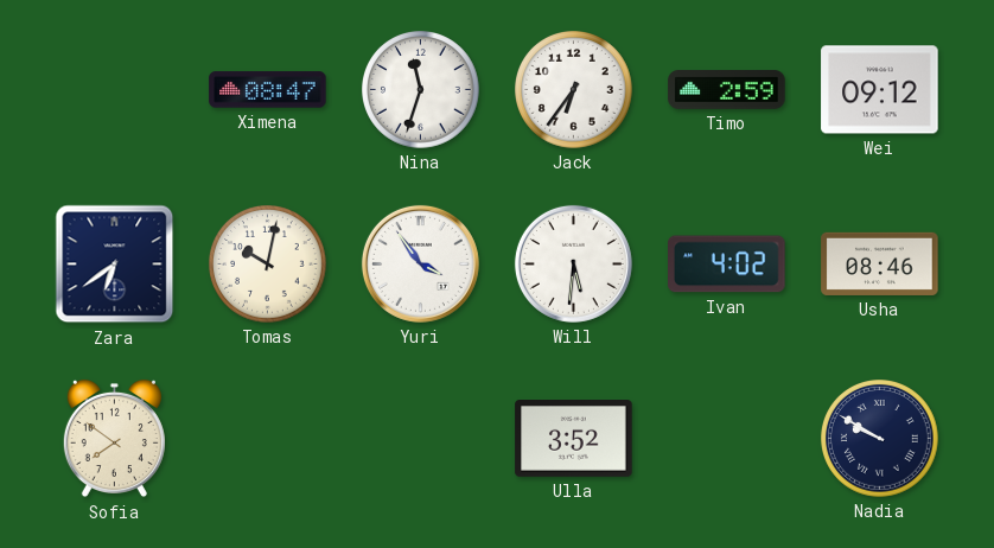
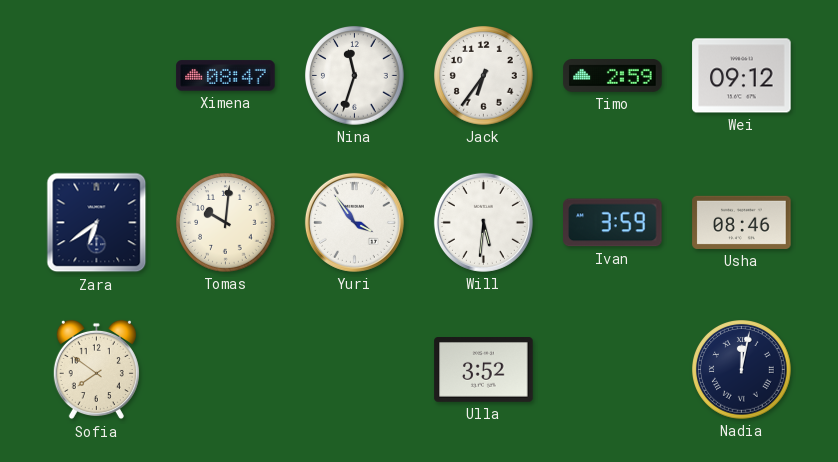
Tomas: 10:02 -> 10:01
Ivan: 4:02 -> 3:59
Nadia: 9:50 -> 12:02
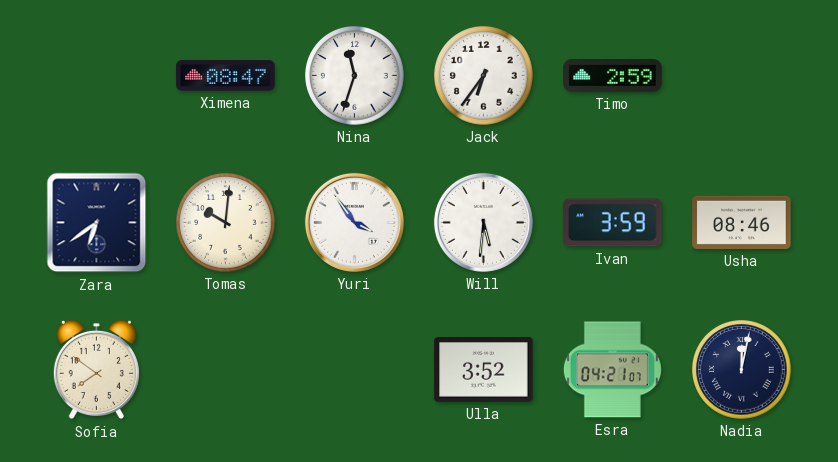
Wei: 09:12 -> none
Esra: none -> 04:21
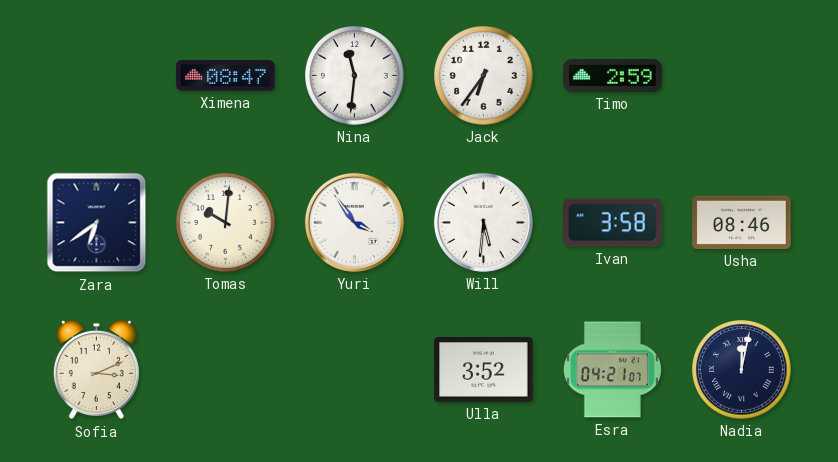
Nina: 11:33 -> 11:31
Ivan: 3:59 -> 3:58
Sofia: 7:51 -> 3:11
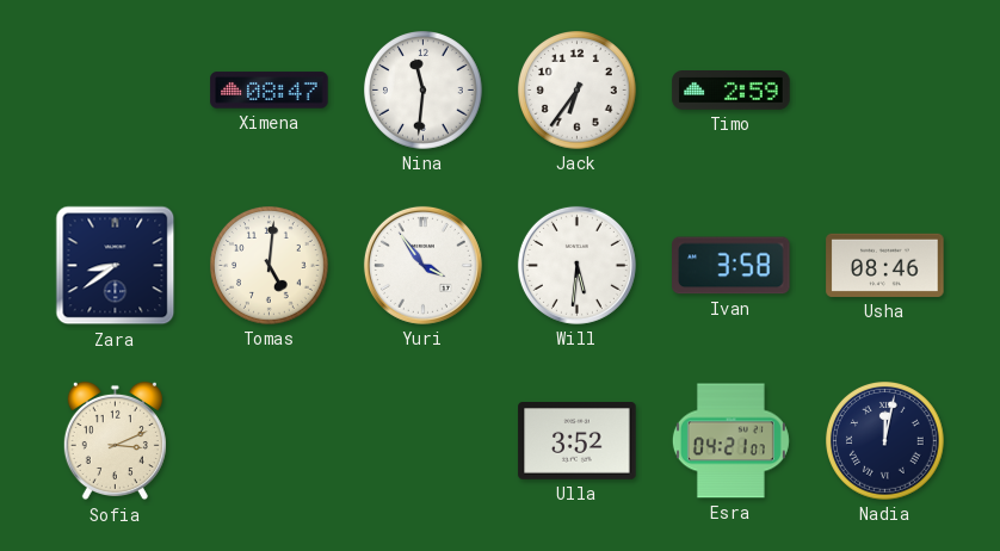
Zara: 6:39 -> 8:39
Tomas: 10:01 -> 5:01
